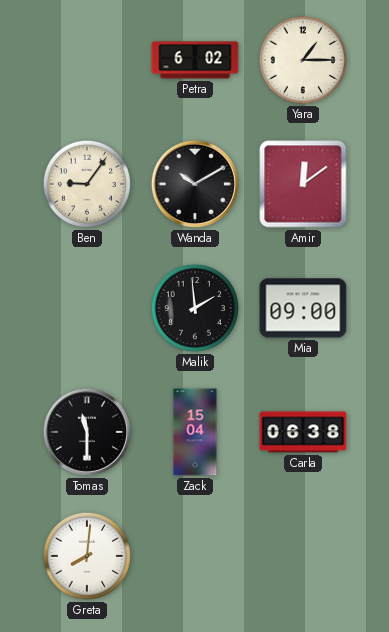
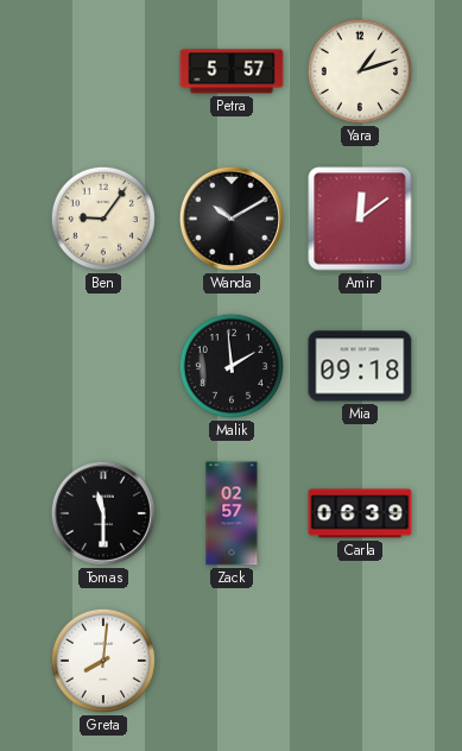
Petra: 6:02 -> 5:57
Yara: 1:15 -> 1:12
Mia: 09:00 -> 09:18
Zack: 15:04 -> 02:57
Carla: 06:38 -> 06:39
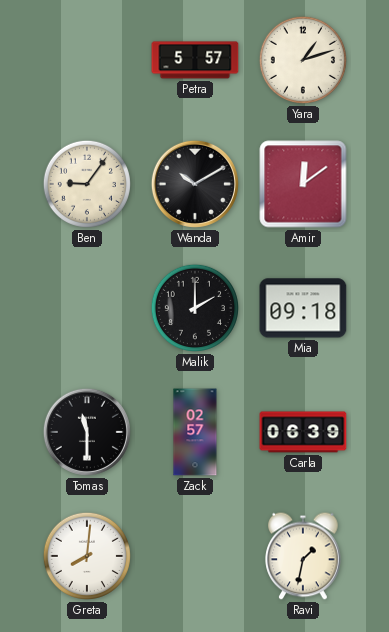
Malik: 1:59 -> 2:00
Ravi: none -> 1:32
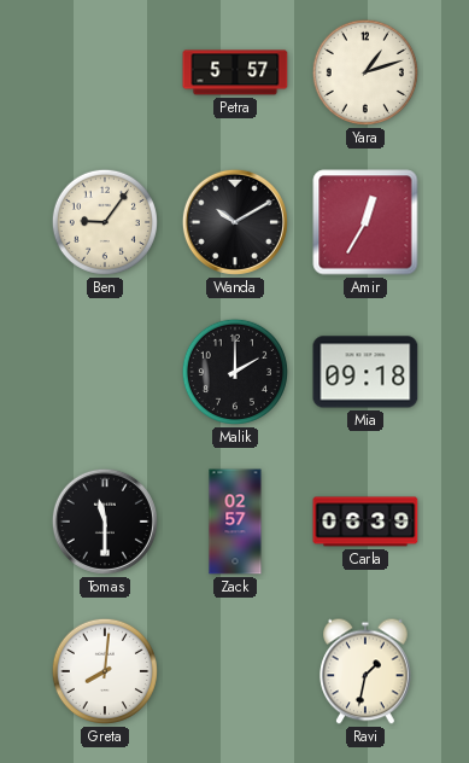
Amir: 12:09 -> 12:35
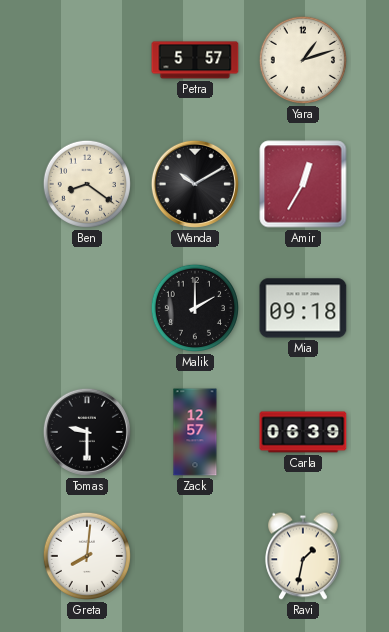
Ben: 9:06 -> 8:21
Tomas: 11:30 -> 9:30
Zack: 02:57 -> 12:57
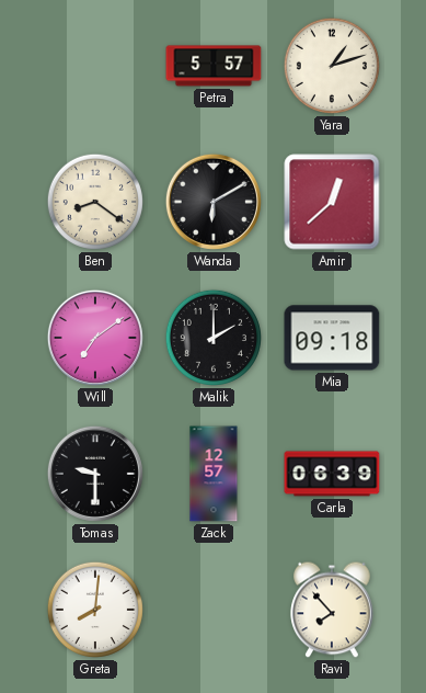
Wanda: 10:10 -> 6:10
Amir: 12:35 -> 12:38
Will: none -> 7:09
Ravi: 1:32 -> 7:53
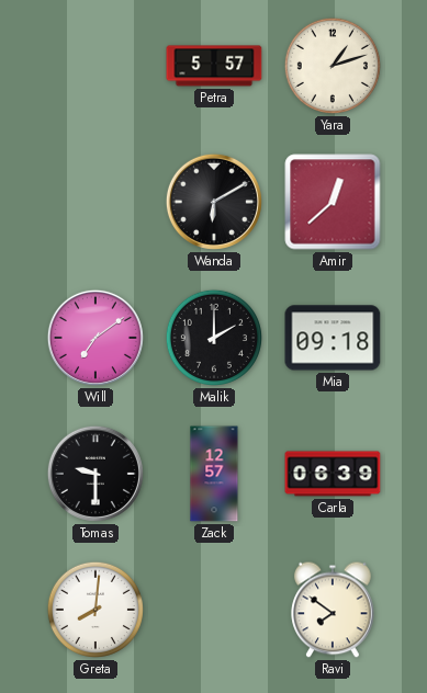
Ben: 8:21 -> none
Ravi: 7:53 -> 7:51
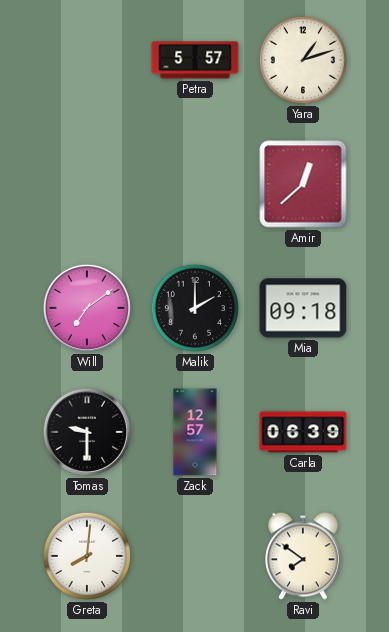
Wanda: 6:10 -> none
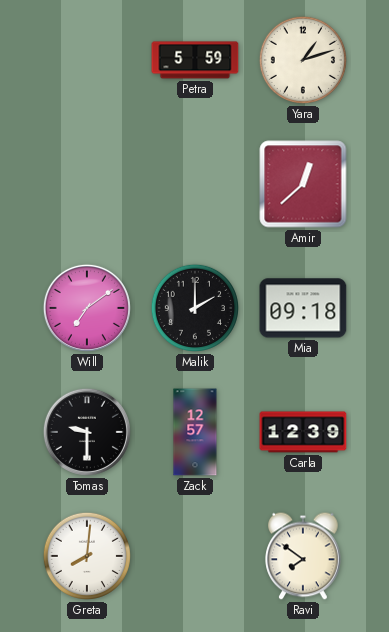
Petra: 5:57 -> 5:59
Carla: 06:39 -> 12:39
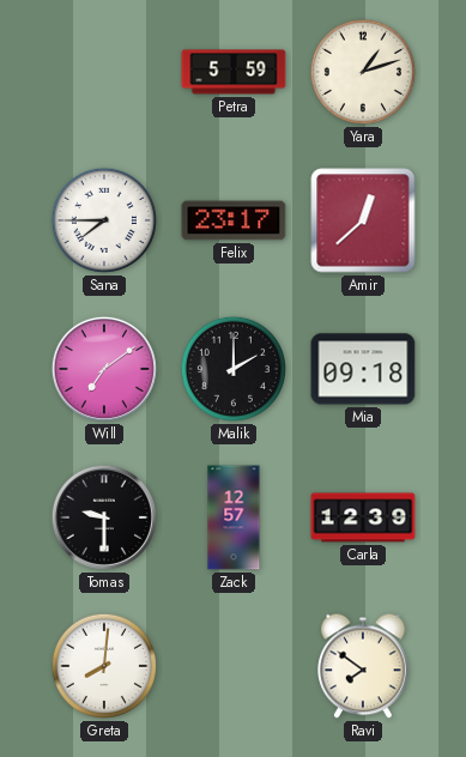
Sana: none -> 7:45
Felix: none -> 23:17
